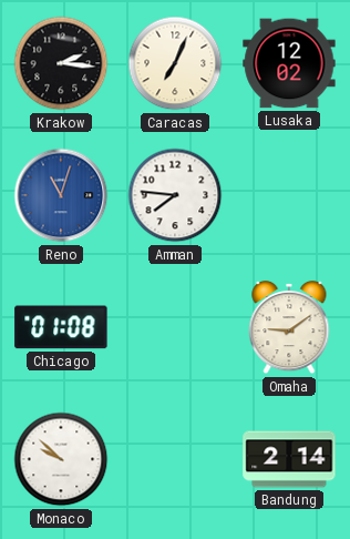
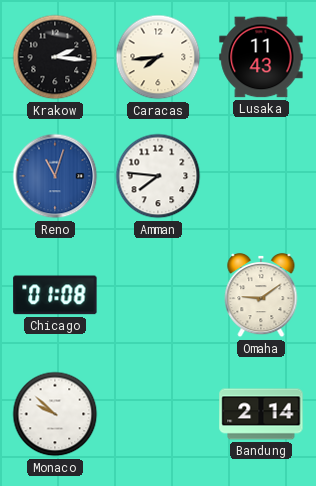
Caracas: 7:04 -> 7:44
Lusaka: 12:02 -> 11:43
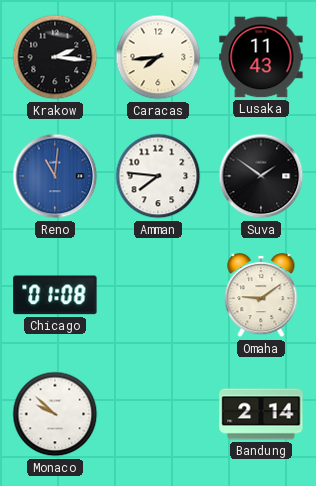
Reno: 11:03 -> 11:01
Suva: none -> 1:51
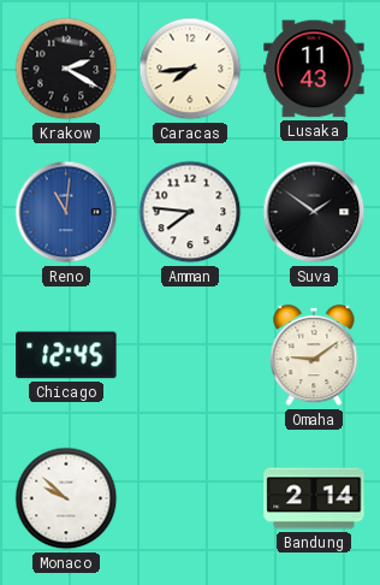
Krakow: 2:16 -> 2:20
Chicago: 01:08 -> 12:45
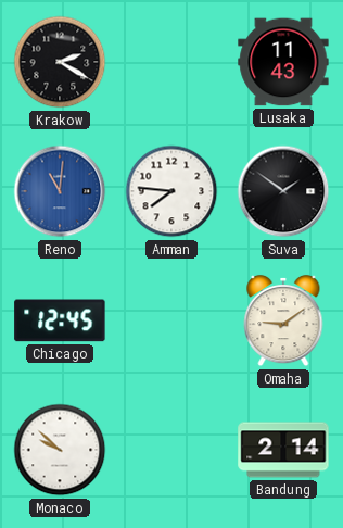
Caracas: 7:44 -> none
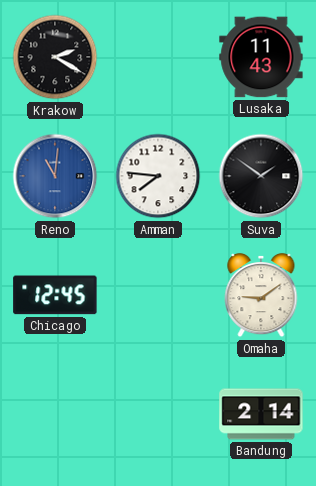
Monaco: 9:52 -> none
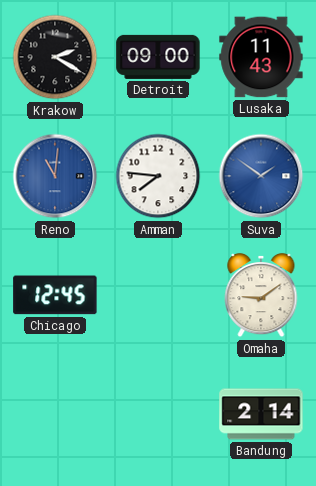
Detroit: none -> 09:00
Suva dial: black -> blue
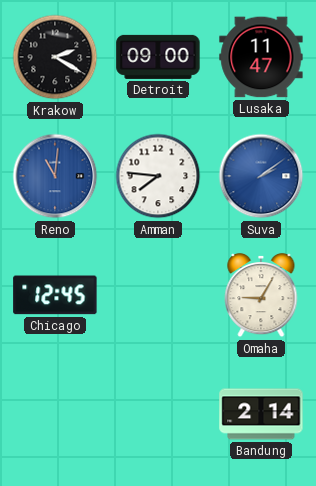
Lusaka: 11:43 -> 11:47
Suva: 1:51 -> 2:09
Omaha: 9:09 -> 9:05
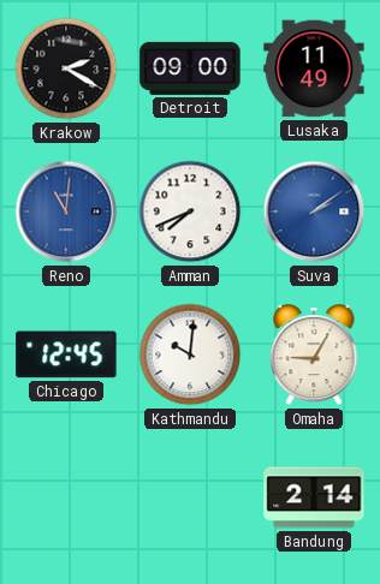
Lusaka: 11:47 -> 11:49
Amman: 7:46 -> 7:41
Kathmandu: none -> 10:01
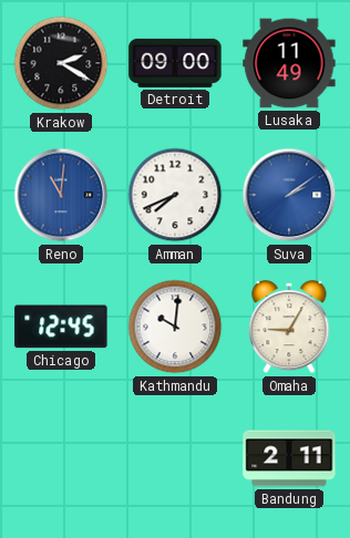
Bandung: 2:14 -> 2:11
